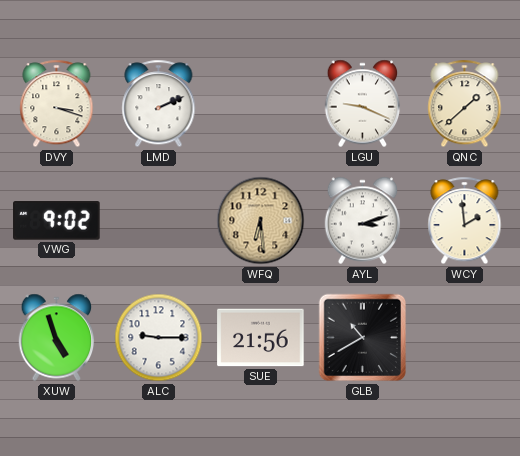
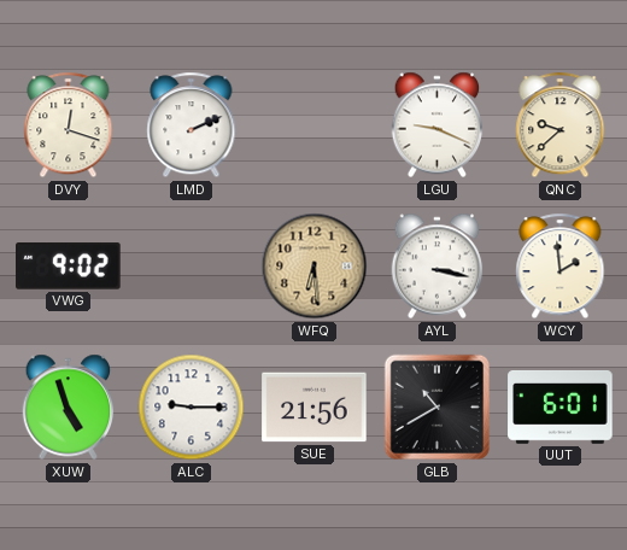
DVY: 3:18 -> 12:18
QNC: 1:38 -> 9:38
AYL: 3:12 -> 3:17
UUT: none -> 6:01
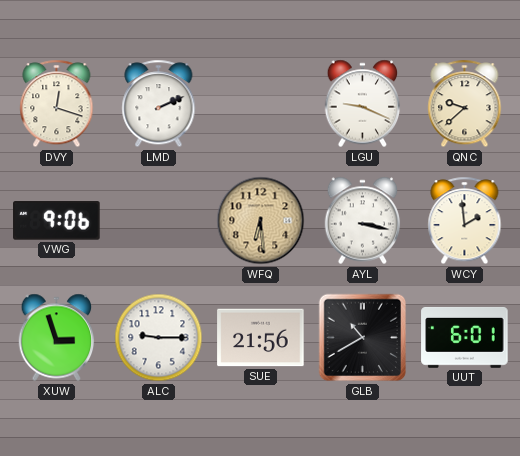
VWG: 9:02 -> 9:06
XUW: 4:57 -> 2:57
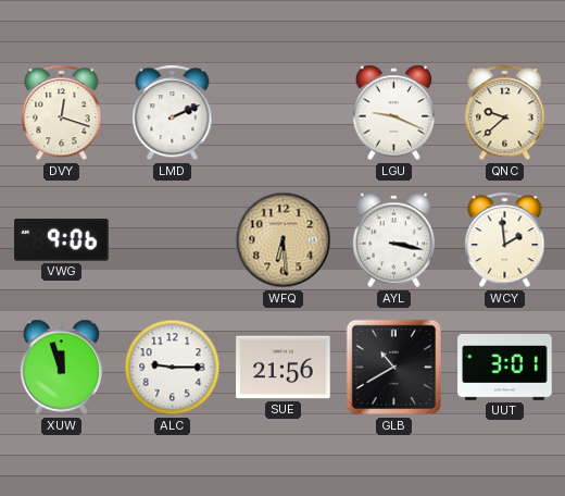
XUW: 2:57 -> 11:57
UUT: 6:01 -> 3:01
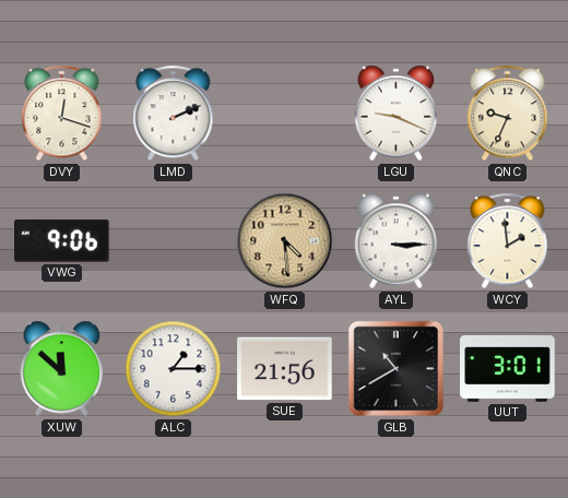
QNC: 9:38 -> 9:34
WFQ: 6:29 -> 4:29
AYL: 3:17 -> 3:15
XUW: 11:57 -> 11:52
ALC: 9:15 -> 1:15
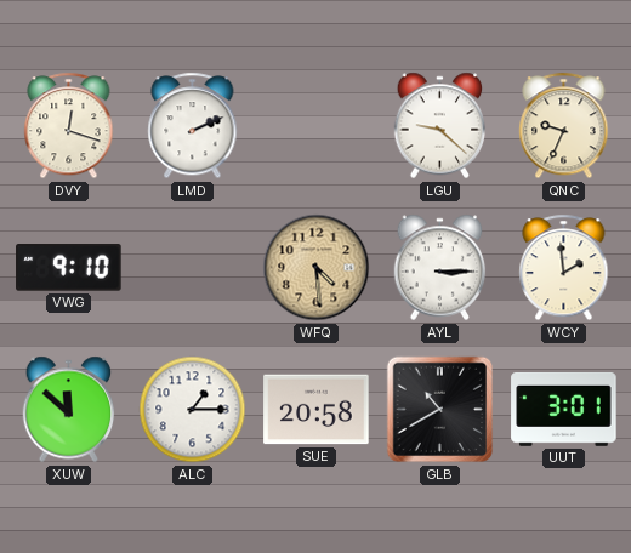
LGU: 9:19 -> 9:22
VWG: 9:06 -> 9:10
SUE: 21:56 -> 20:58
